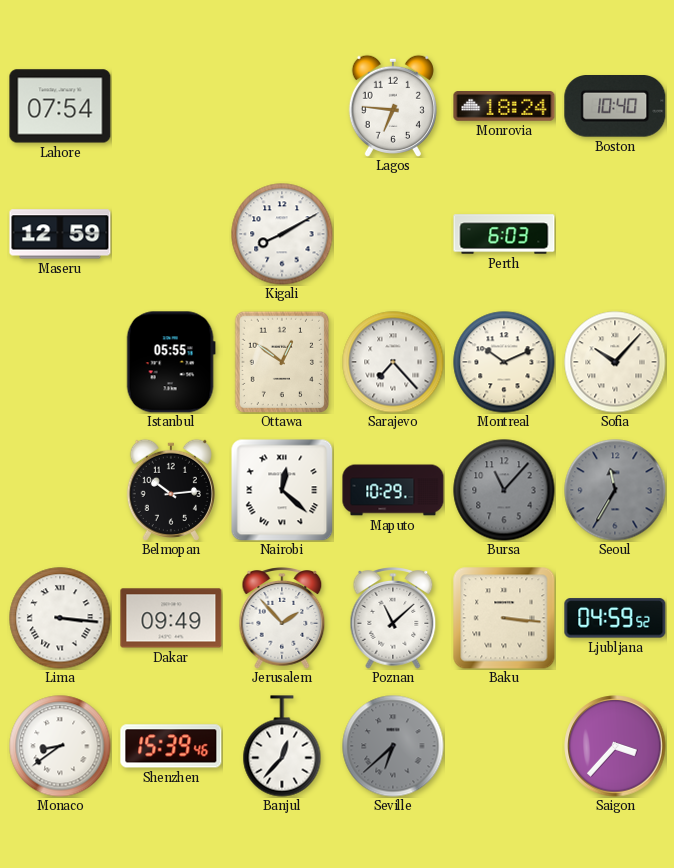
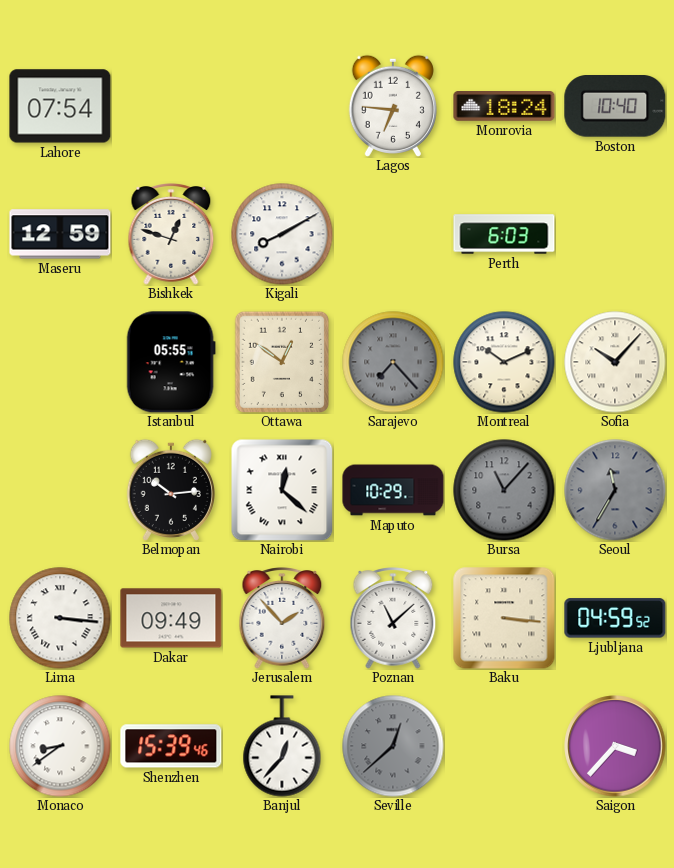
Bishkek: none -> 12:48
Sarajevo dial: white -> grey
Seville: 6:38 -> 12:38
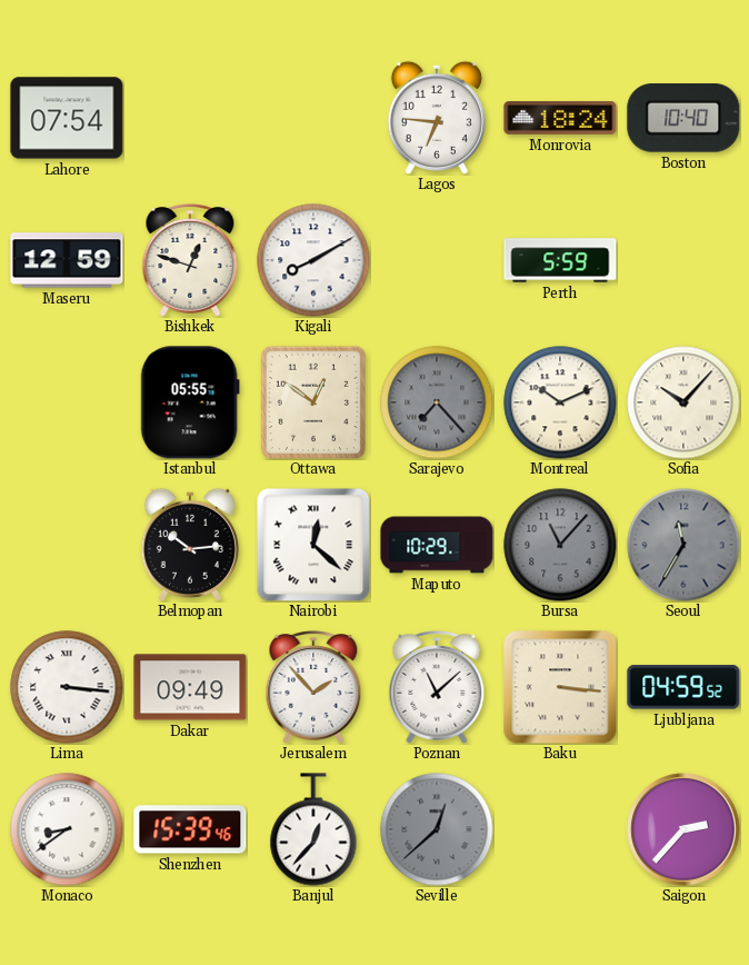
Perth: 6:03 -> 5:59
Saigon: 3:37 -> 2:37
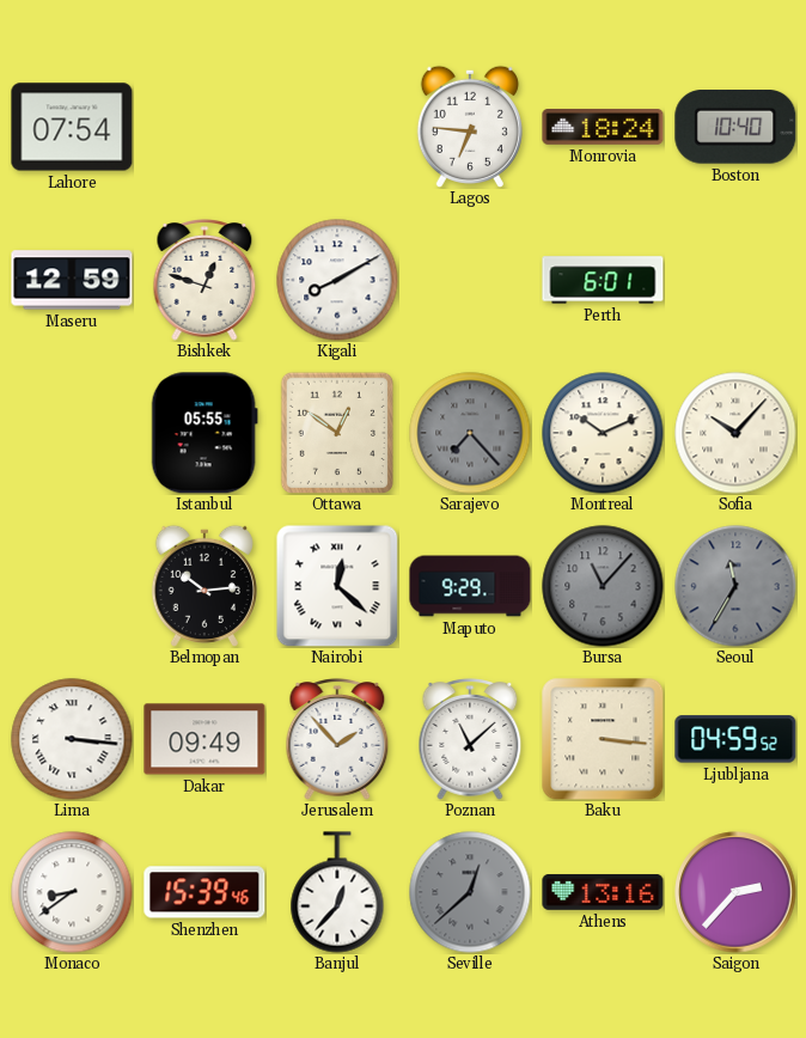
Perth: 5:59 -> 6:01
Maputo: 10:29 -> 9:29
Athens: none -> 13:16
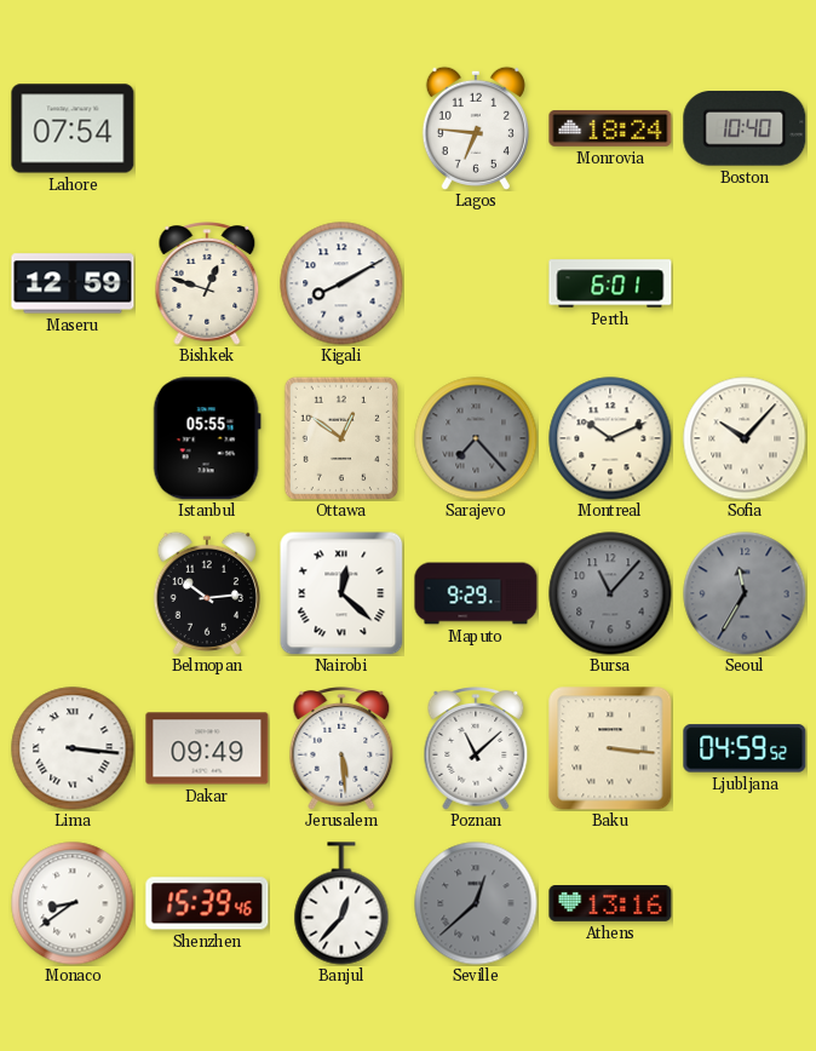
Jerusalem: 1:53 -> 5:29
Saigon: 2:37 -> none
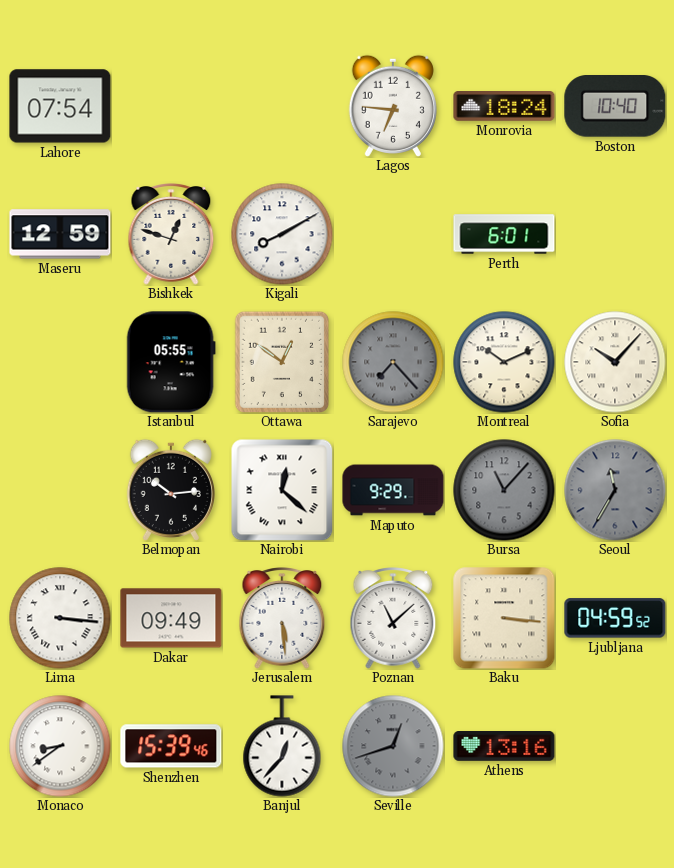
Seville: 12:38 -> 12:42
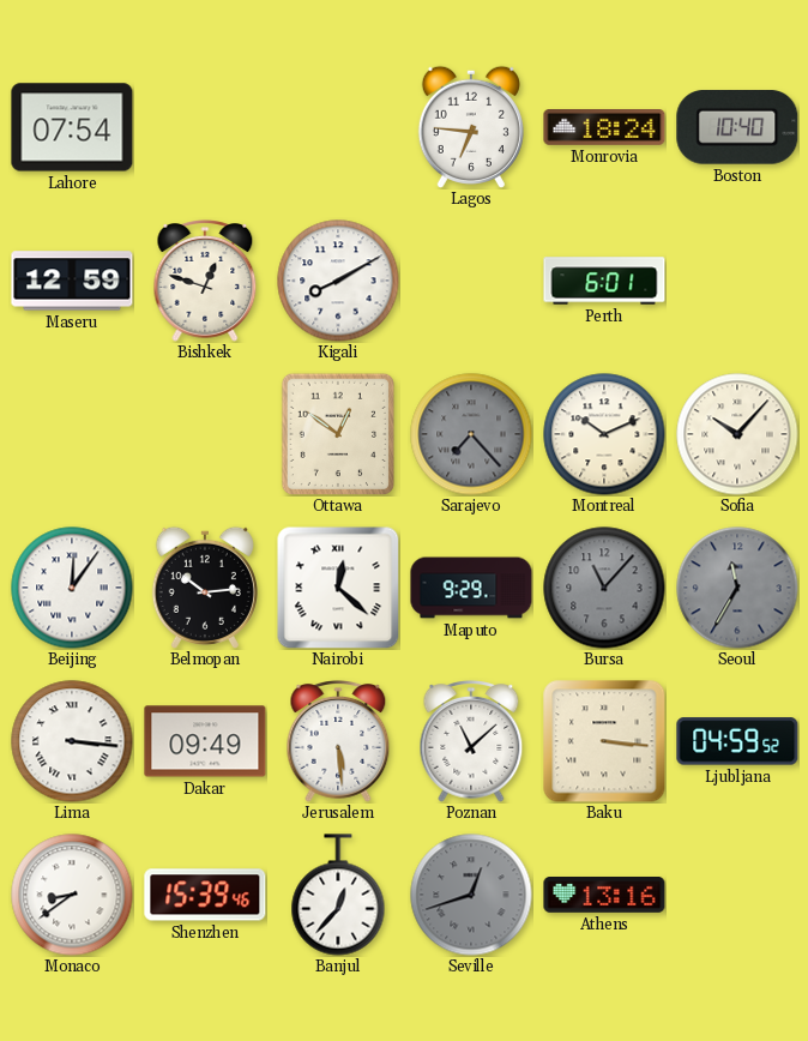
Istanbul: 05:55 -> none
Beijing: none -> 12:06
